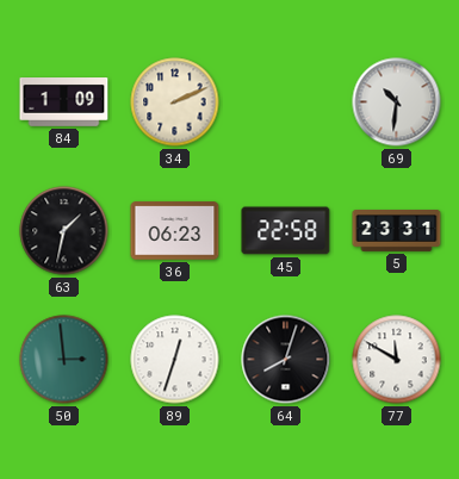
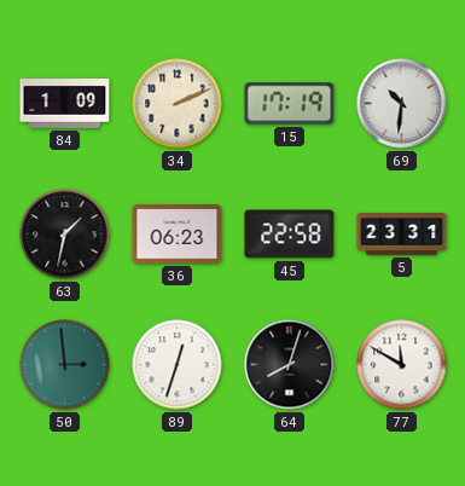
15: none -> 17:19
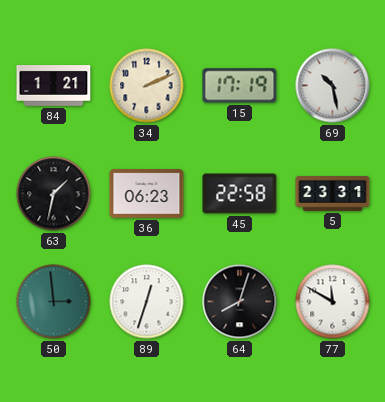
84: 1:09 -> 1:21
69: 10:31 -> 10:28
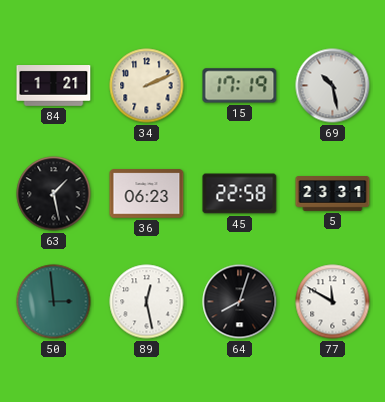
63: 1:32 -> 1:28
89: 12:33 -> 12:28
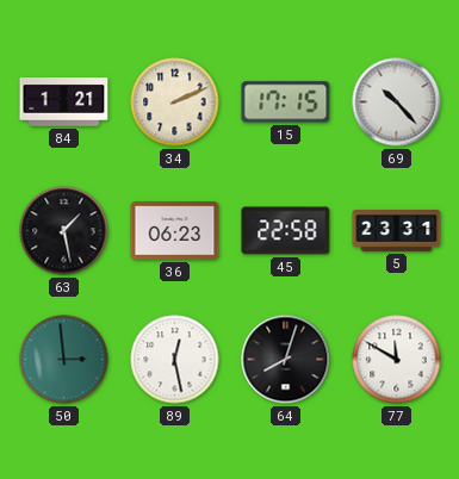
15: 17:19 -> 17:15
69: 10:28 -> 10:23
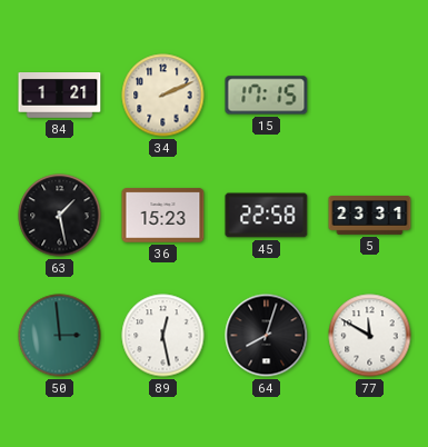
69: 10:23 -> none
36: 06:23 -> 15:23
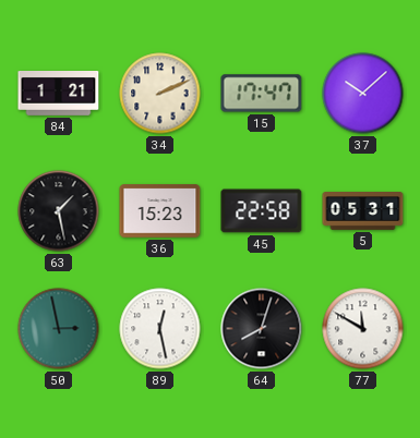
15: 17:15 -> 17:47
37: none -> 10:08
5: 23:31 -> 05:31
50: 2:59 -> 2:58
